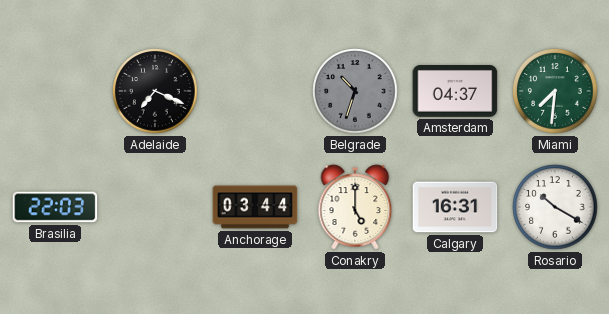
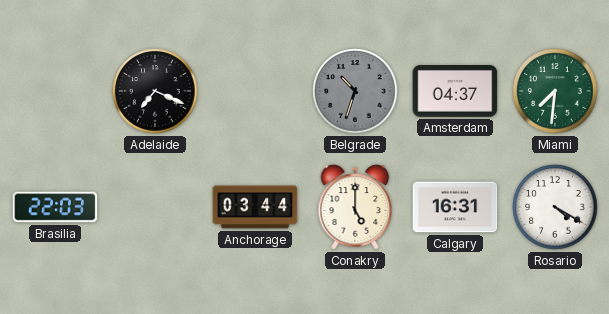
Rosario: 10:20 -> 4:20
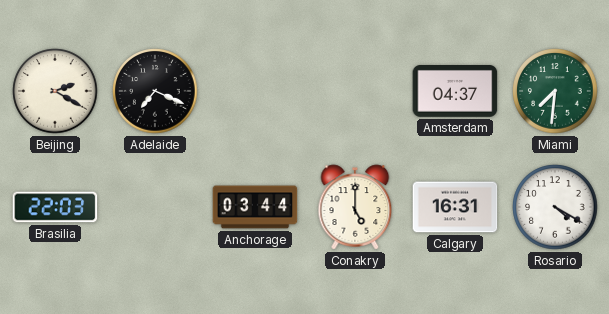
Beijing: none -> 2:20
Belgrade: 10:33 -> none
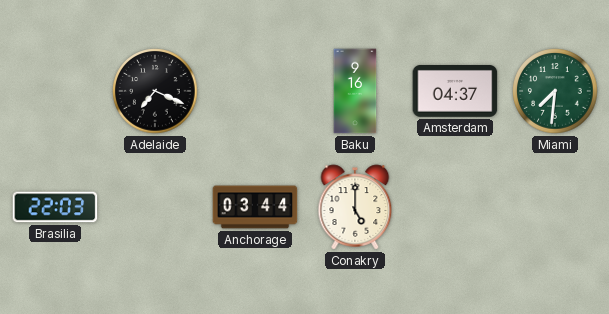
Beijing: 2:20 -> none
Baku: none -> 9:16
Calgary: 16:31 -> none
Rosario: 4:20 -> none
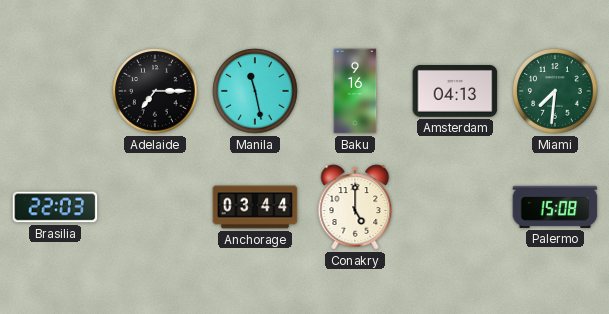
Adelaide: 7:19 -> 7:15
Manila: none -> 11:28
Amsterdam: 04:37 -> 04:13
Palermo: none -> 15:08
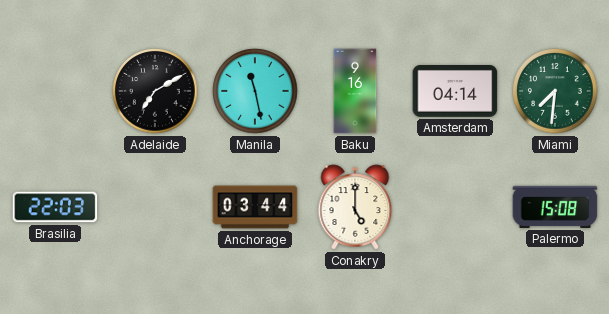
Adelaide: 7:15 -> 7:10
Amsterdam: 04:13 -> 04:14
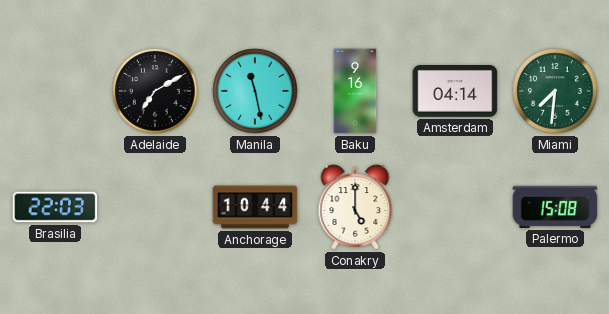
Anchorage: 03:44 -> 10:44
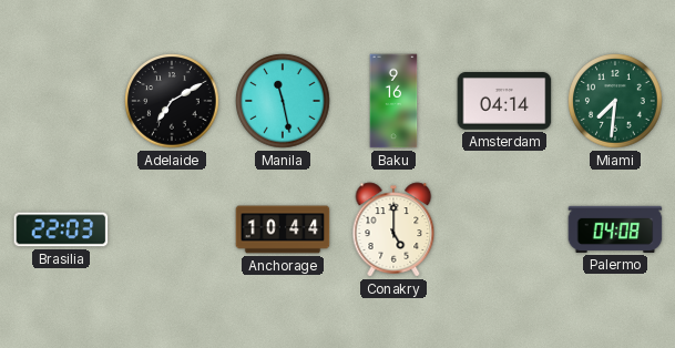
Palermo: 15:08 -> 04:08
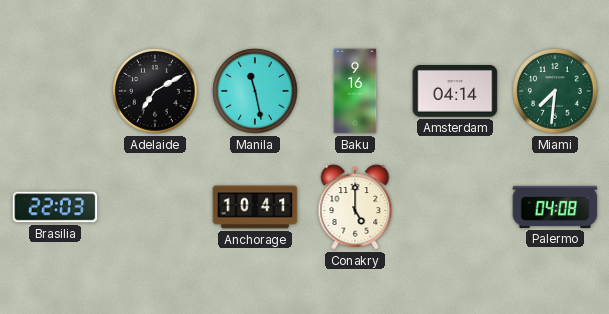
Anchorage: 10:44 -> 10:41
